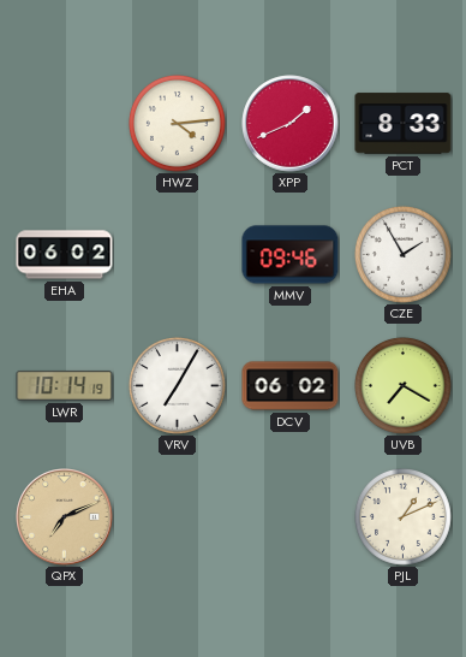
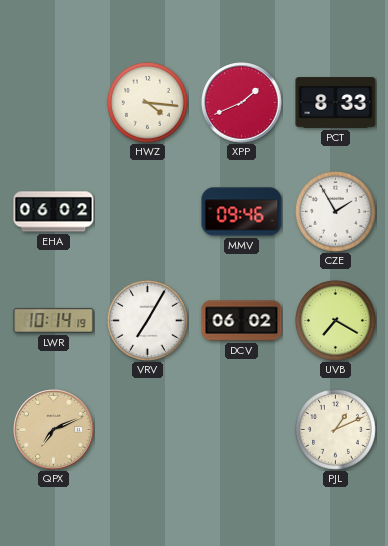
HWZ: 4:14 -> 4:16
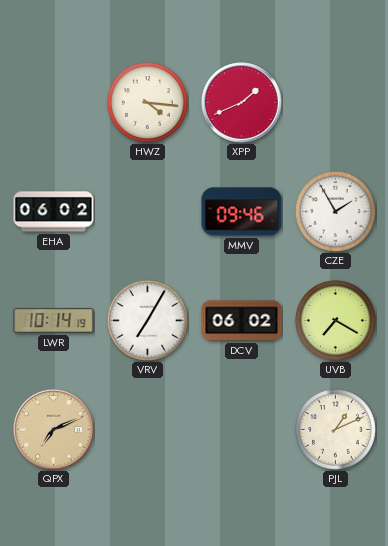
PCT: 8:33 -> none
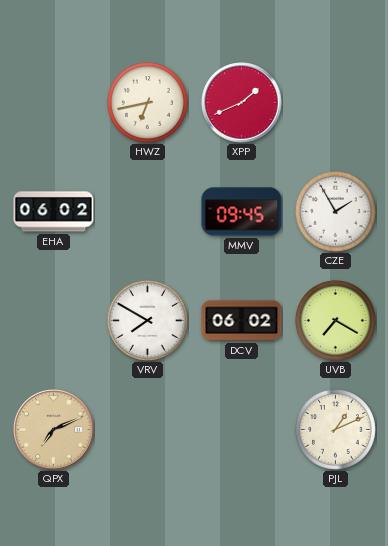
HWZ: 4:16 -> 6:43
MMV: 09:46 -> 09:45
LWR: 10:14 -> none
VRV: 7:05 -> 7:50
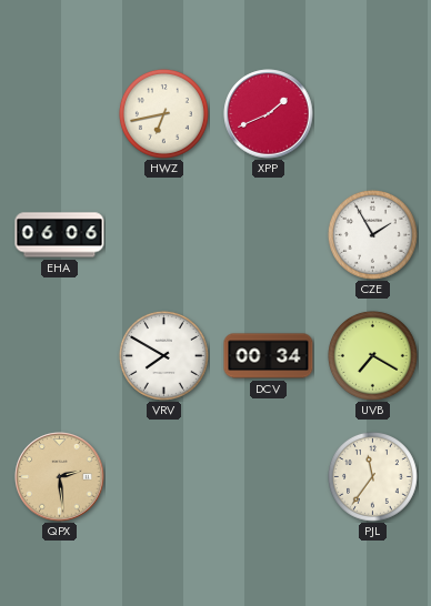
EHA: 06:02 -> 06:06
MMV: 09:45 -> none
DCV: 06:02 -> 00:34
QPX: 7:11 -> 2:29
PJL: 1:11 -> 11:36
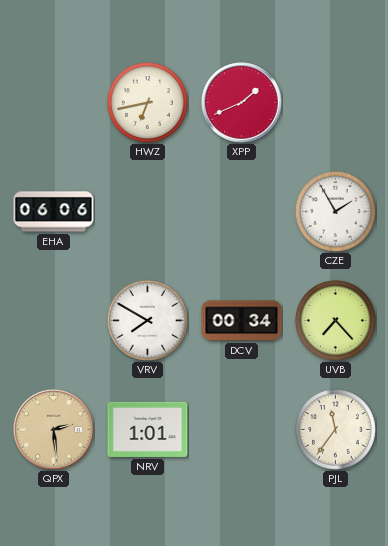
UVB: 7:20 -> 7:23
NRV: none -> 1:01
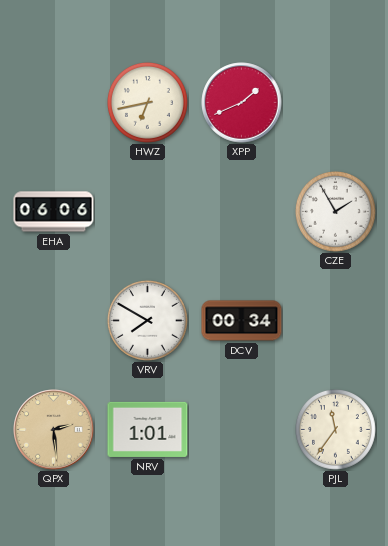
UVB: 7:23 -> none
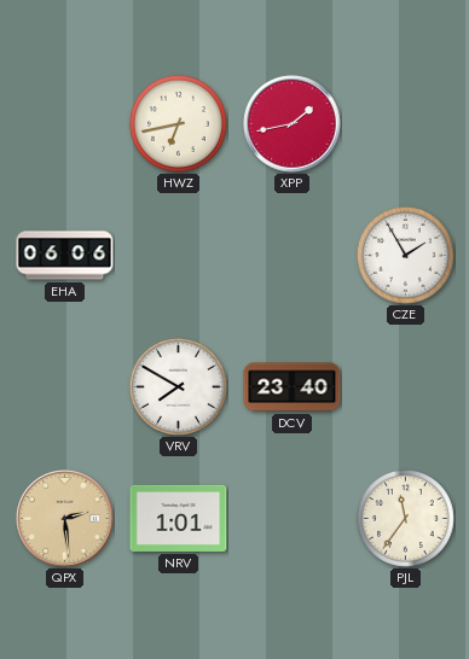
XPP: 1:41 -> 1:43
DCV: 00:34 -> 23:40
